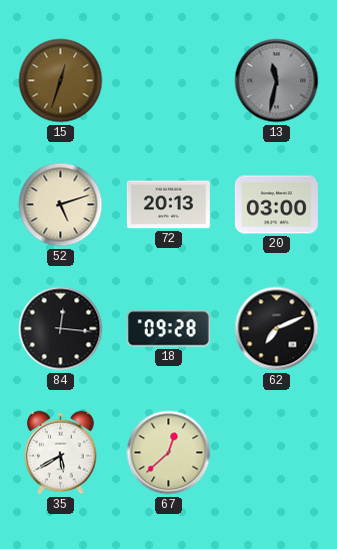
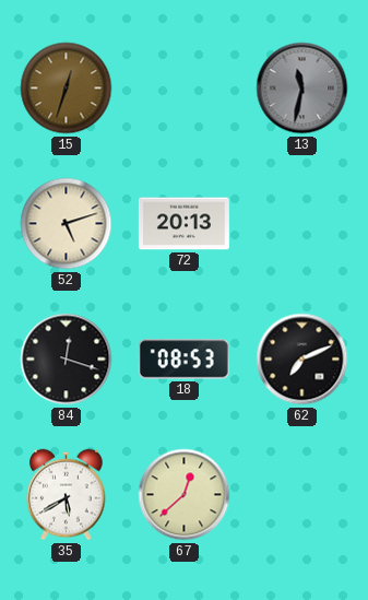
20: 03:00 -> none
84: 12:16 -> 12:18
18: 09:28 -> 08:53
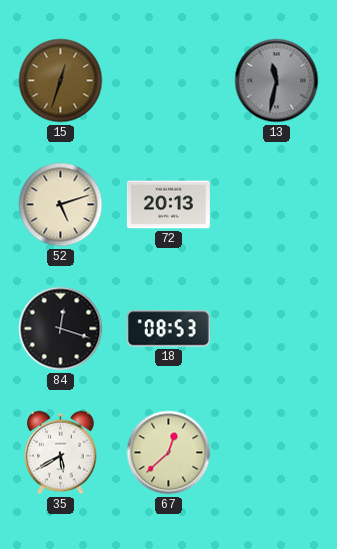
62: 7:11 -> none
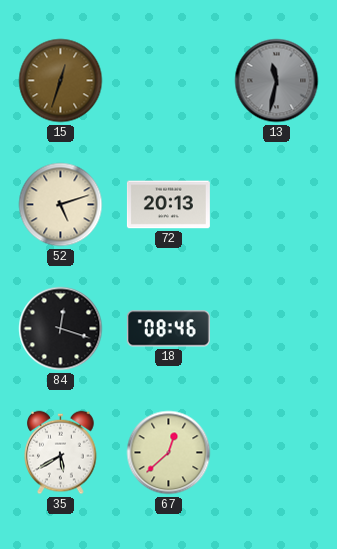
18: 08:53 -> 08:46
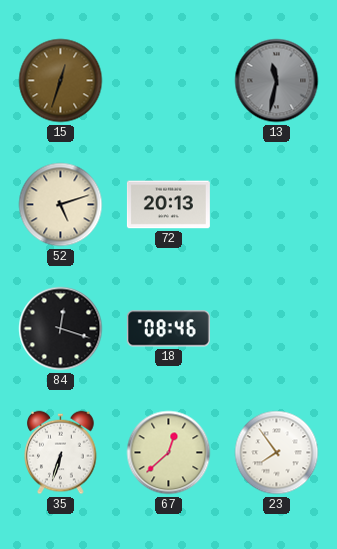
35: 5:40 -> 6:33
23: none -> 7:54
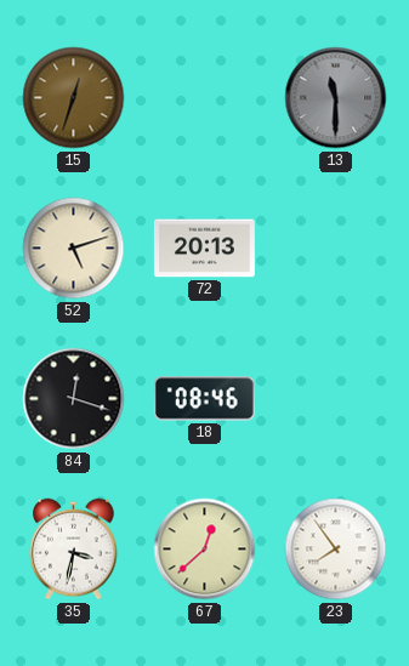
13: 11:32 -> 11:30
35: 6:33 -> 3:32
